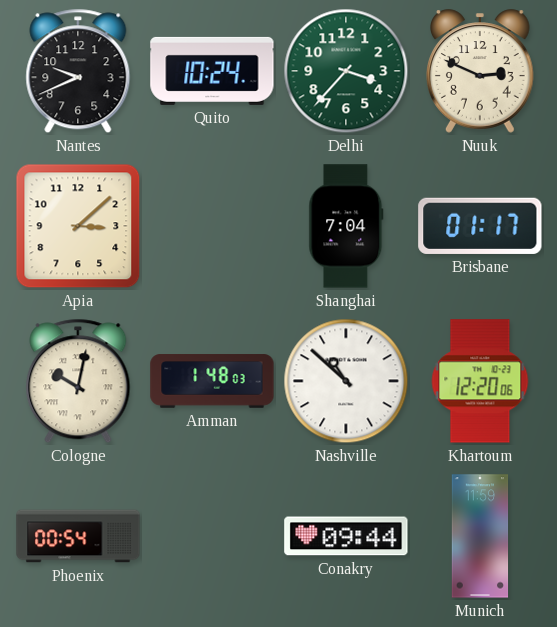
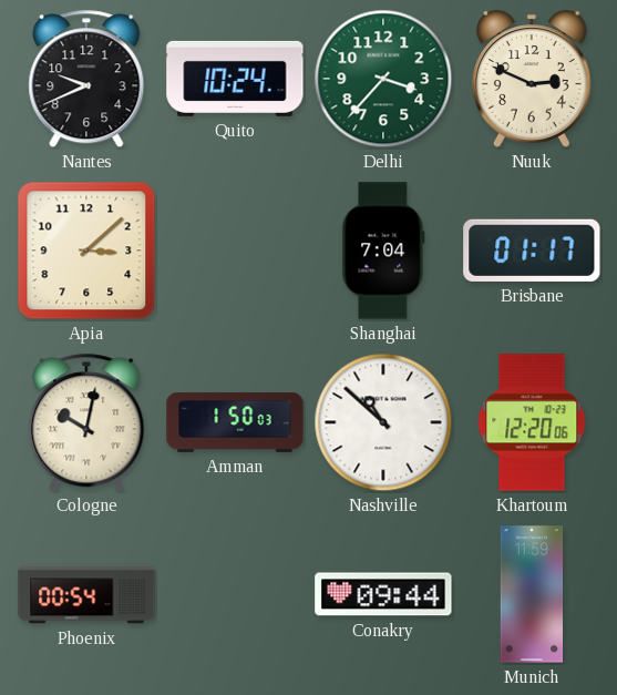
Amman: 1:48 -> 1:50
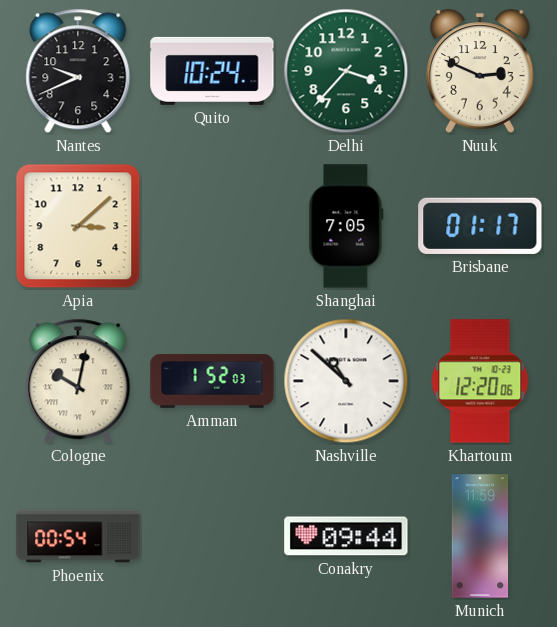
Shanghai: 7:04 -> 7:05
Amman: 1:50 -> 1:52
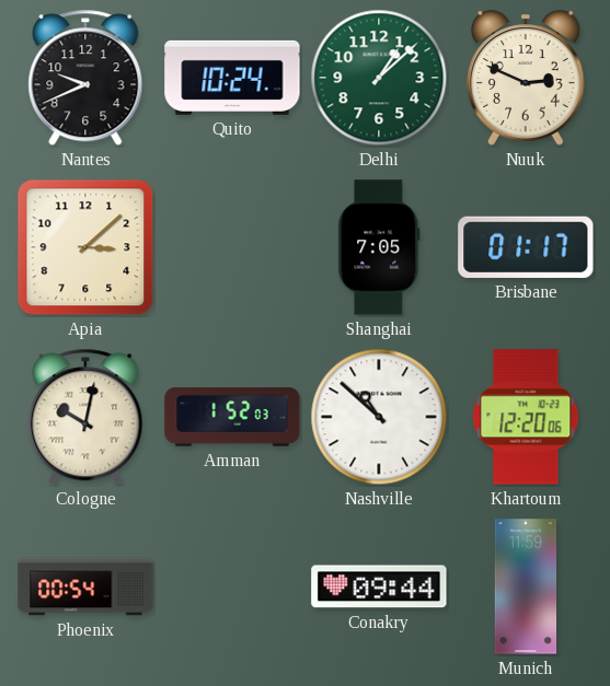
Delhi: 3:37 -> 1:08
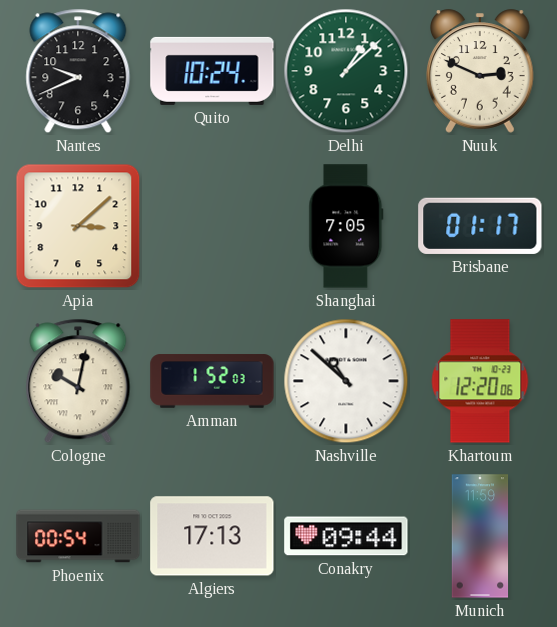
Algiers: none -> 17:13
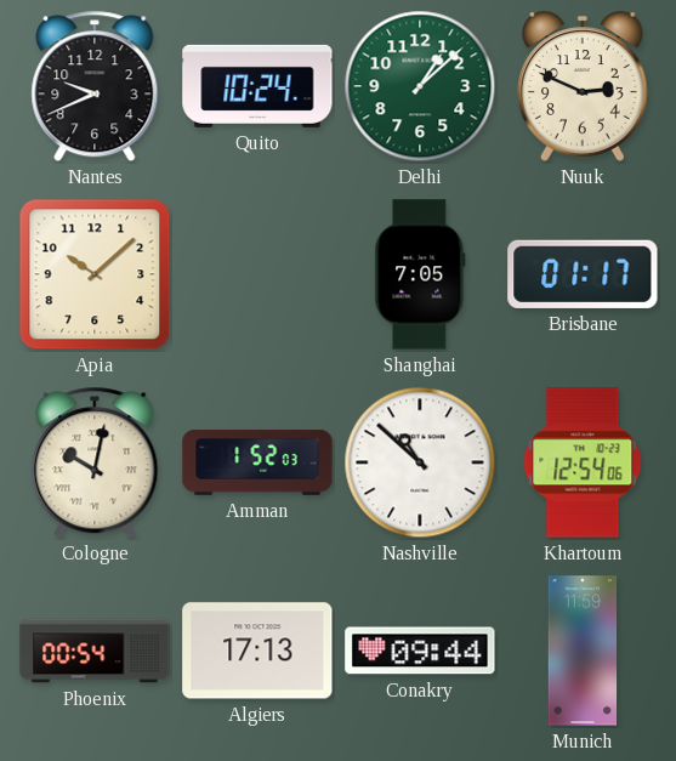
Apia: 3:08 -> 10:08
Khartoum: 12:20 -> 12:54
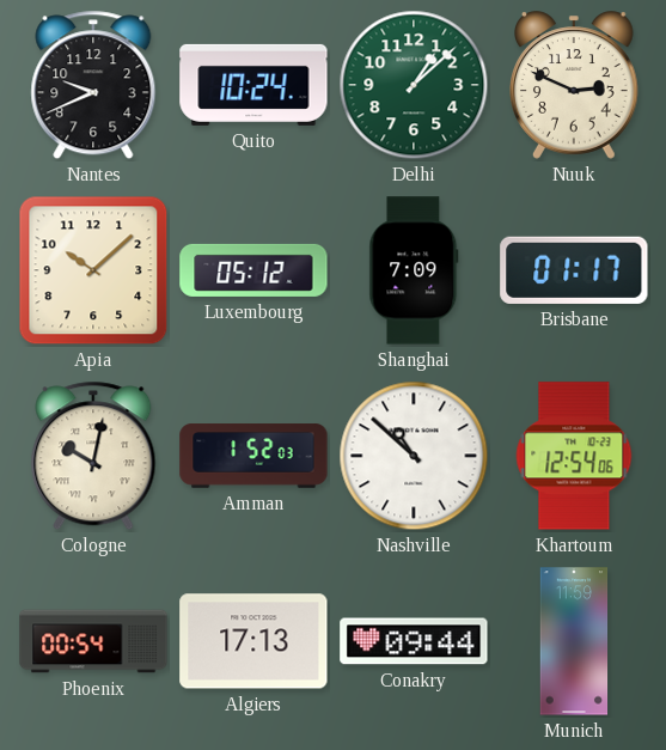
Luxembourg: none -> 05:12
Shanghai: 7:05 -> 7:09
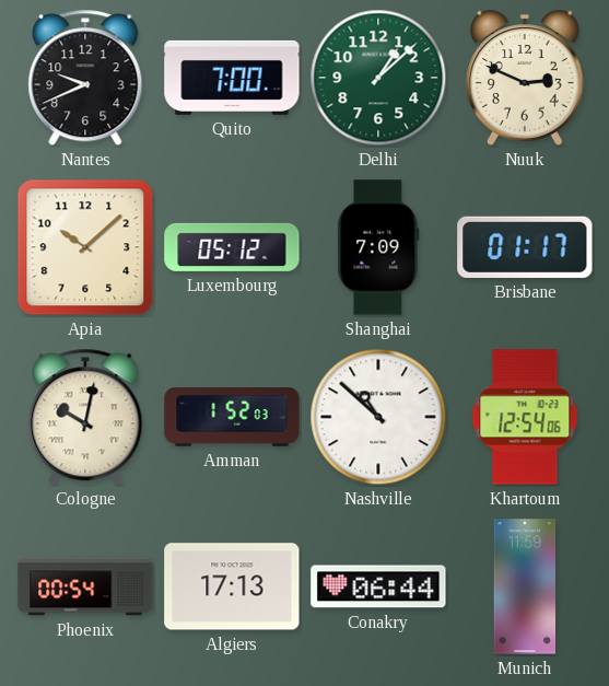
Quito: 10:24 -> 7:00
Conakry: 09:44 -> 06:44
